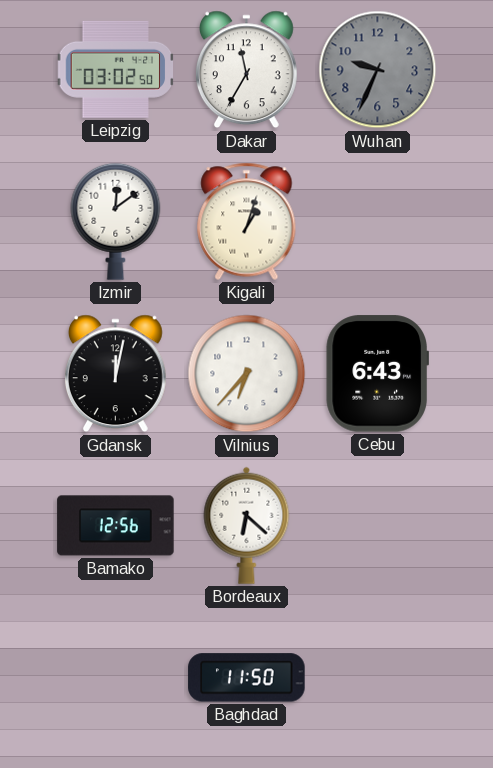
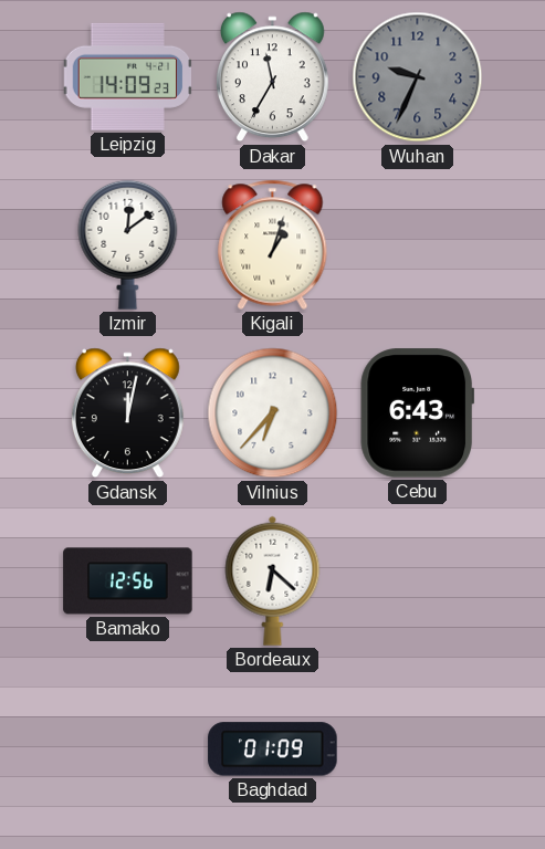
Leipzig: 03:02 -> 14:09
Baghdad: 11:50 -> 01:09
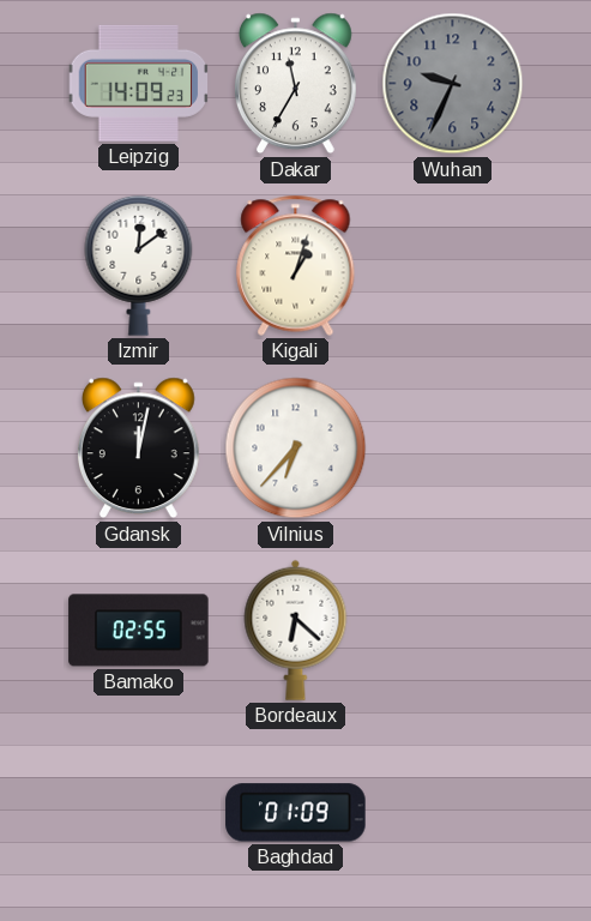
Cebu: 6:43 -> none
Bamako: 12:56 -> 02:55
